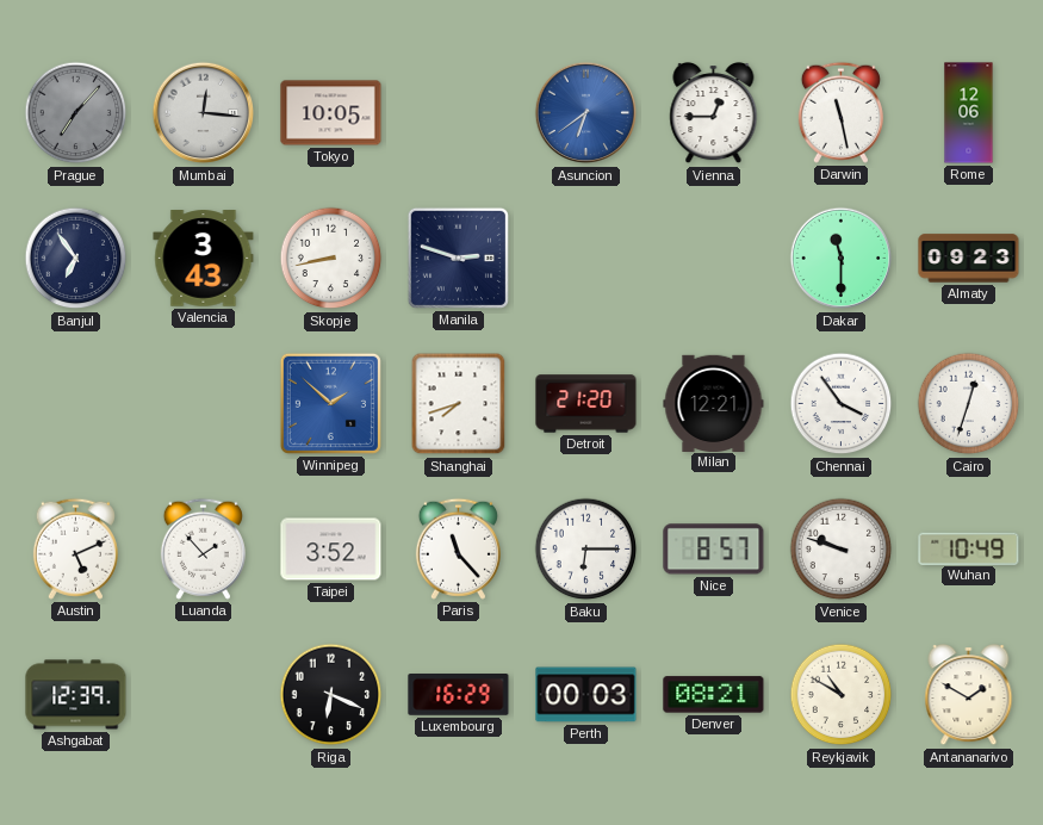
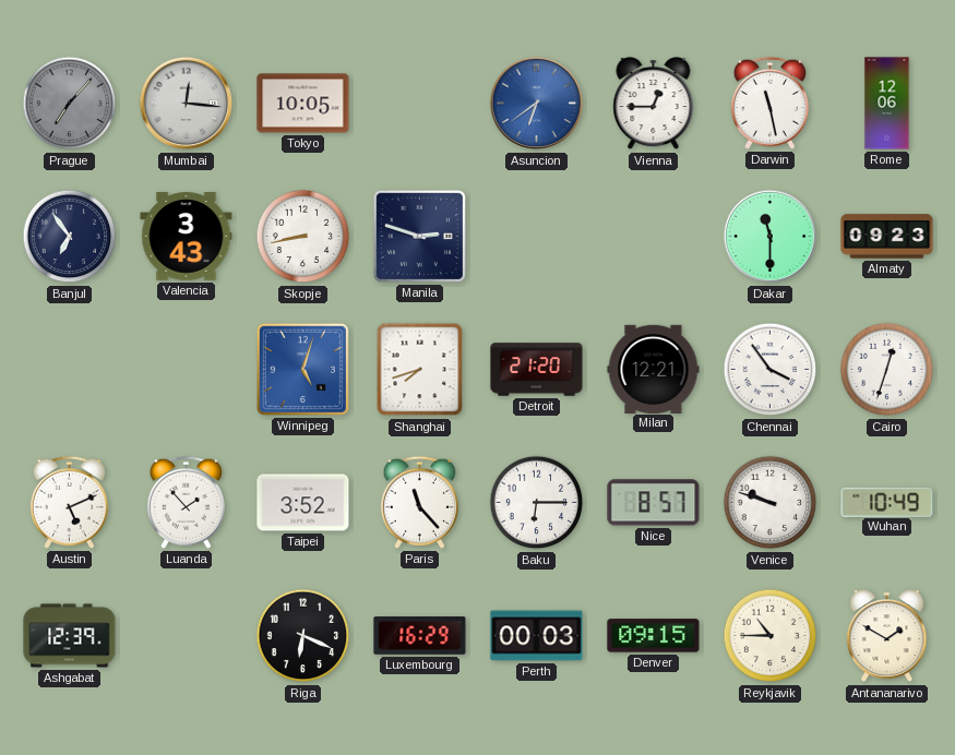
Winnipeg: 1:52 -> 5:03
Denver: 08:21 -> 09:15
Reykjavik: 10:50 -> 10:45
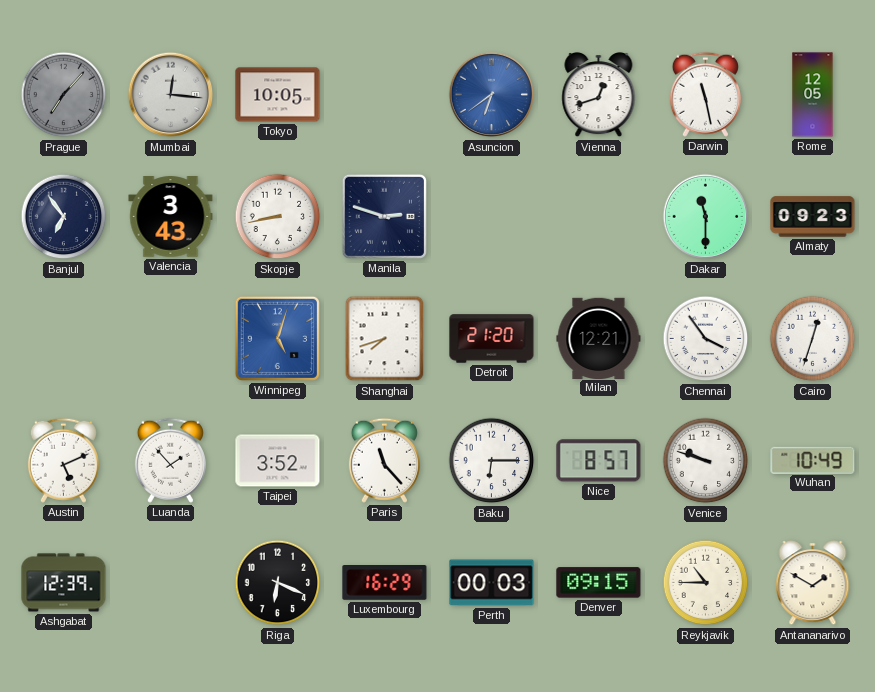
Vienna: 12:45 -> 12:42
Rome: 12:06 -> 12:05
